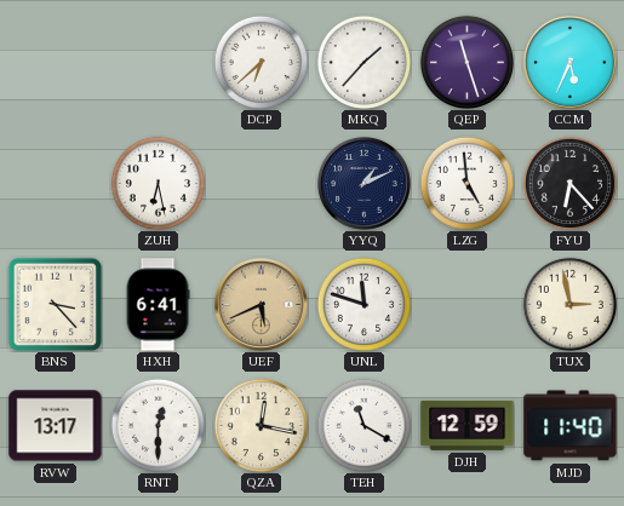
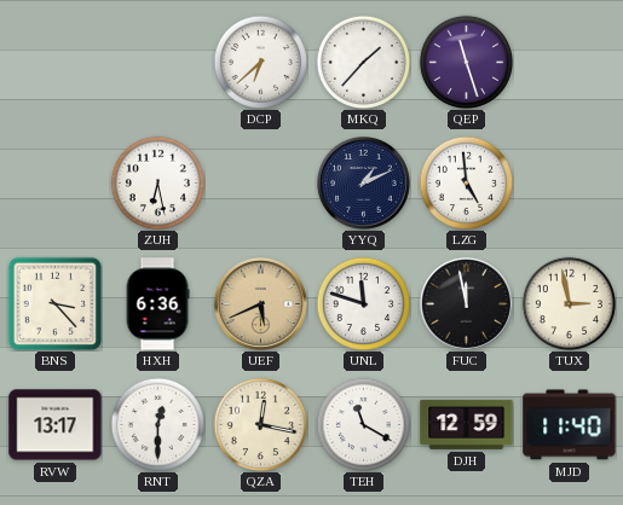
CCM: 5:34 -> none
FYU: 6:23 -> none
HXH: 6:41 -> 6:36
FUC: none -> 11:58
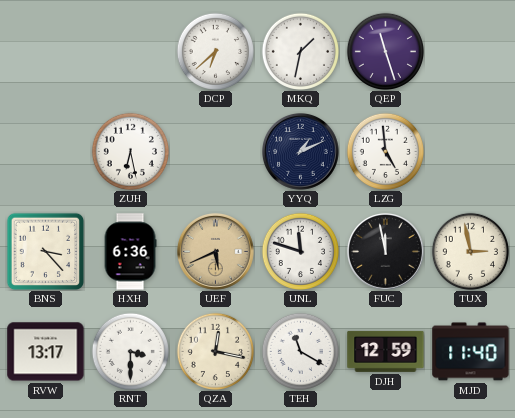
MKQ: 1:37 -> 1:32
RNT: 12:30 -> 3:30
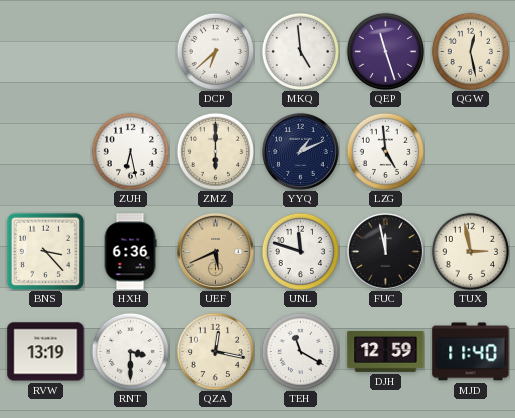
MKQ: 1:32 -> 4:59
QGW: none -> 12:28
ZMZ: none -> 6:00
RVW: 13:17 -> 13:19
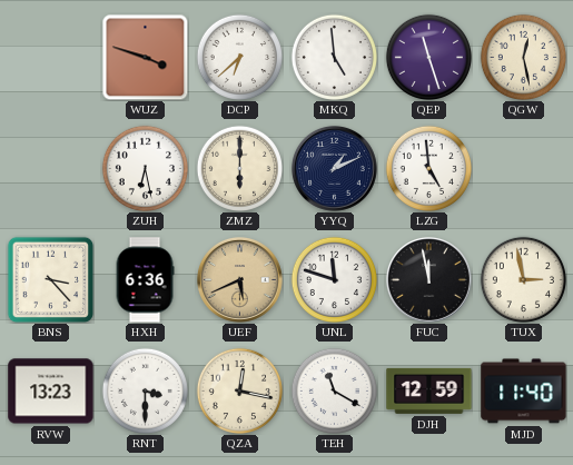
WUZ: none -> 3:48
RVW: 13:19 -> 13:23
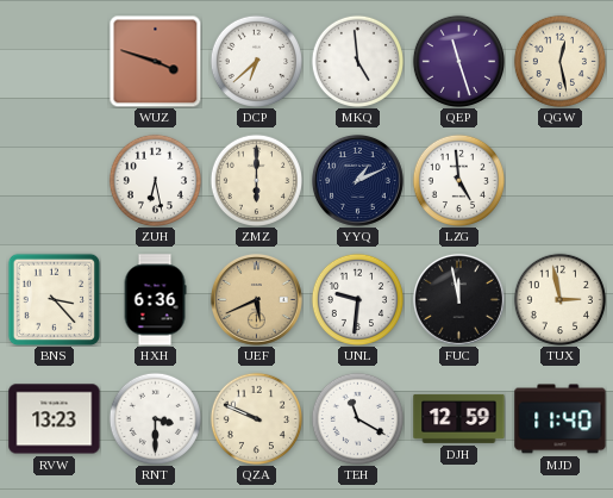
UNL: 11:48 -> 9:31
QZA: 12:17 -> 9:49
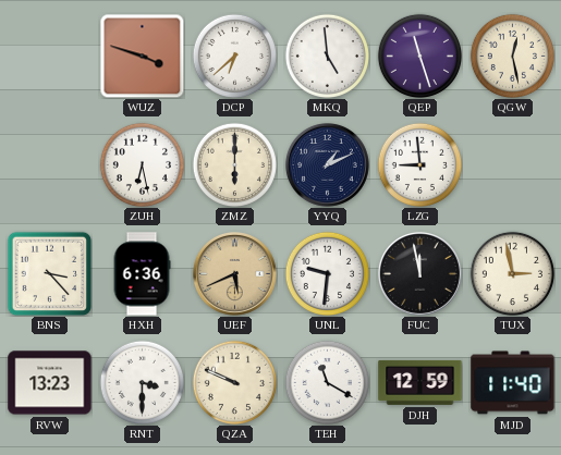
LZG: 4:59 -> 8:59
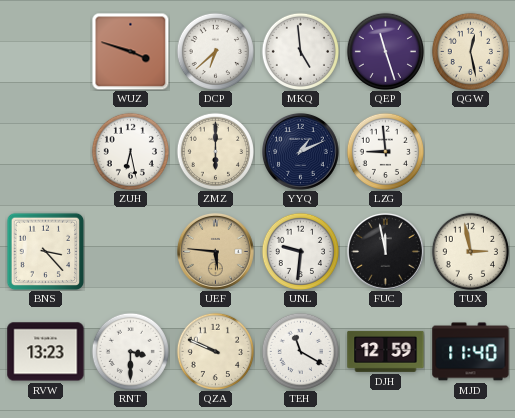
HXH: 6:36 -> none
UEF: 5:41 -> 5:46
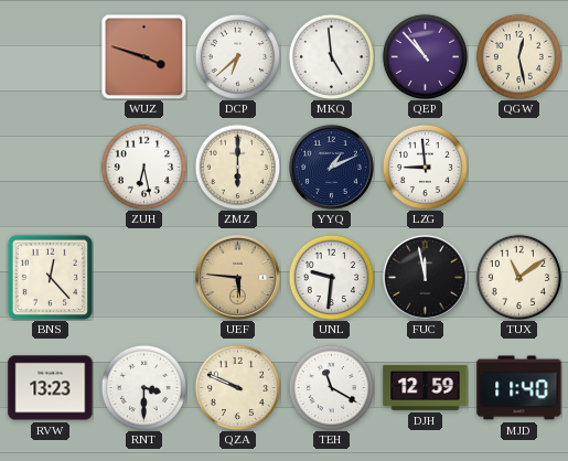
QEP: 11:27 -> 10:53
BNS: 3:23 -> 12:23
TUX: 2:58 -> 11:09
